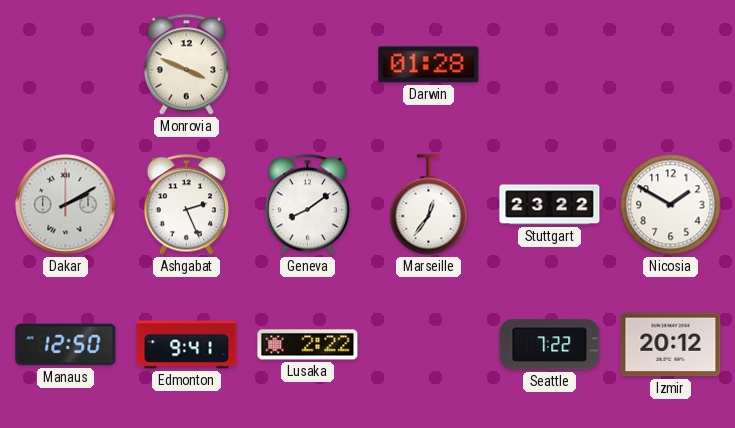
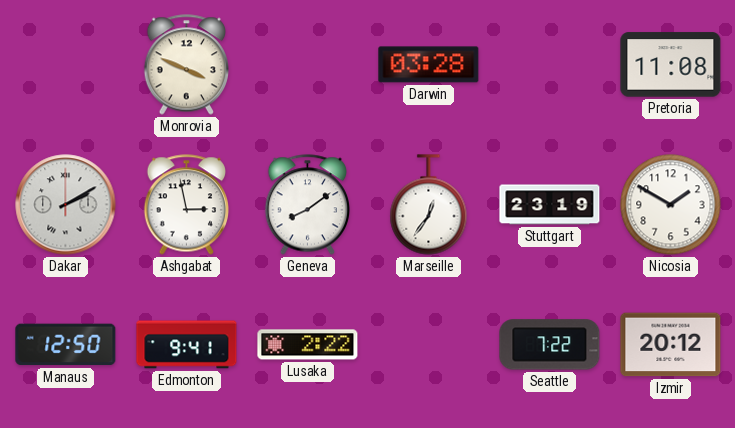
Darwin: 01:28 -> 03:28
Pretoria: none -> 11:08
Ashgabat: 2:26 -> 2:58
Stuttgart: 23:22 -> 23:19
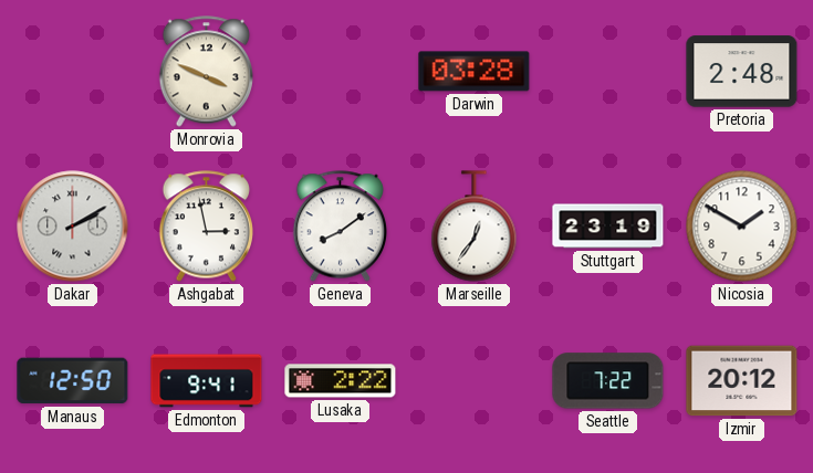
Pretoria: 11:08 -> 2:48
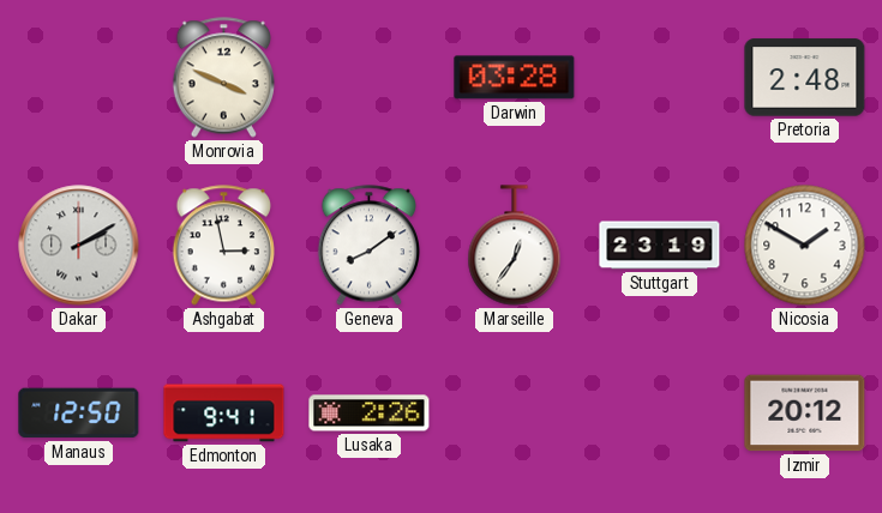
Lusaka: 2:22 -> 2:26
Seattle: 7:22 -> none
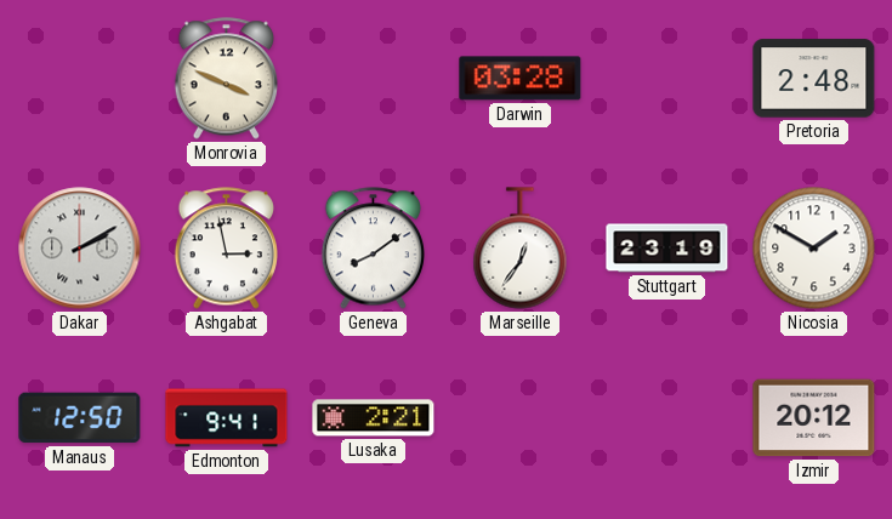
Lusaka: 2:26 -> 2:21
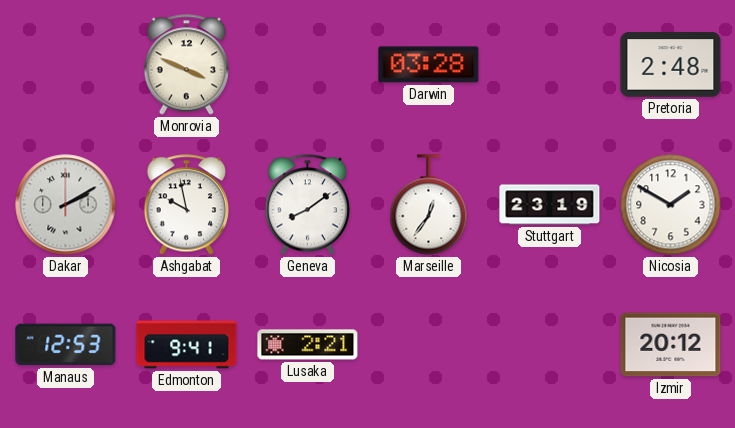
Ashgabat: 2:58 -> 9:58
Manaus: 12:50 -> 12:53
